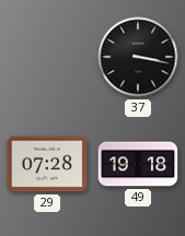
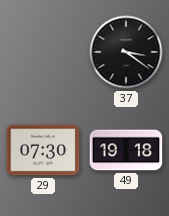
37: 3:17 -> 3:21
29: 07:28 -> 07:30
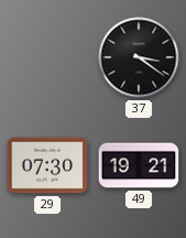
49: 19:18 -> 19:21
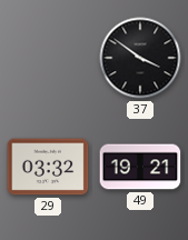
37: 3:21 -> 3:51
29: 07:30 -> 03:32
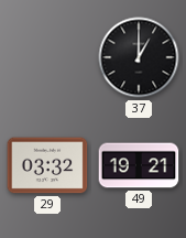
37: 3:51 -> 1:00
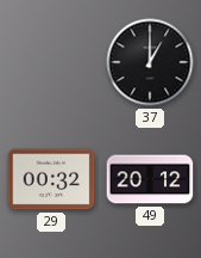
29: 03:32 -> 00:32
49: 19:21 -> 20:12
